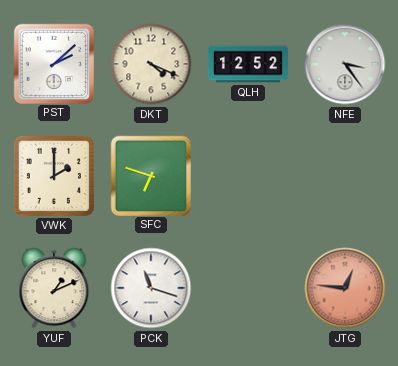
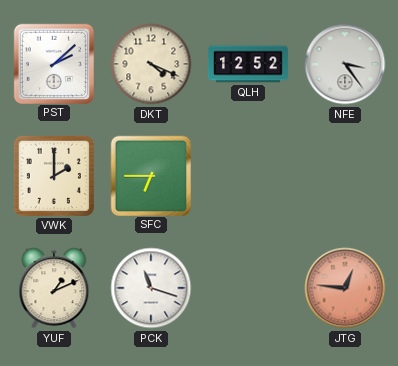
SFC: 6:48 -> 6:45
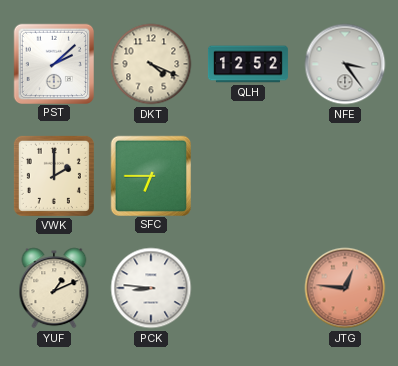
PCK: 11:18 -> 8:46
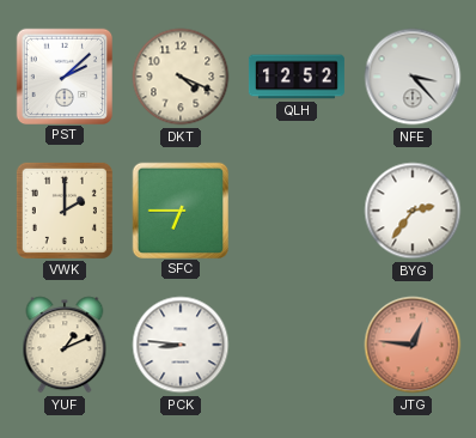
NFE: 3:24 -> 3:23
BYG: none -> 2:36
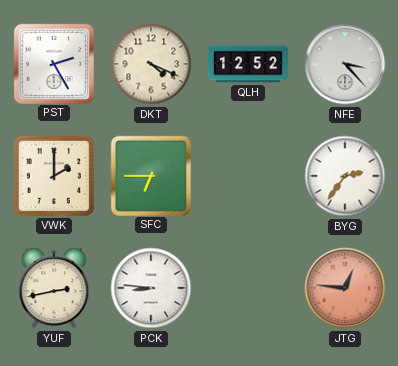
PST: 2:08 -> 2:25
YUF: 1:11 -> 2:43
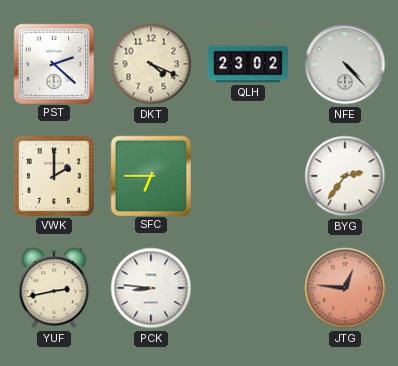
PST: 2:25 -> 2:22
QLH: 12:52 -> 23:02
NFE: 3:23 -> 4:23
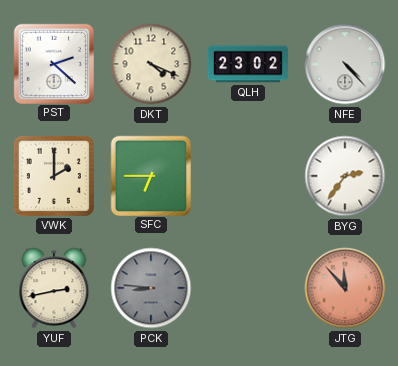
PCK dial: white -> grey
JTG: 12:46 -> 11:53
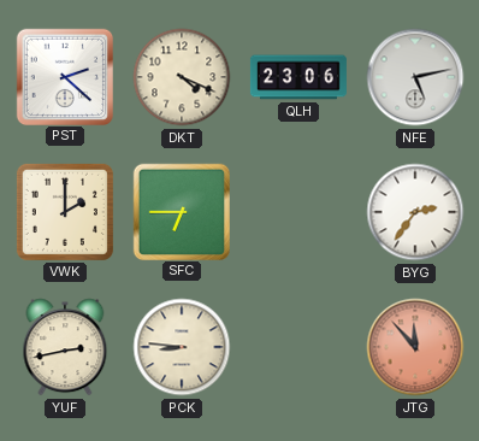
QLH: 23:02 -> 23:06
NFE: 4:23 -> 5:13
PCK dial: grey -> cream
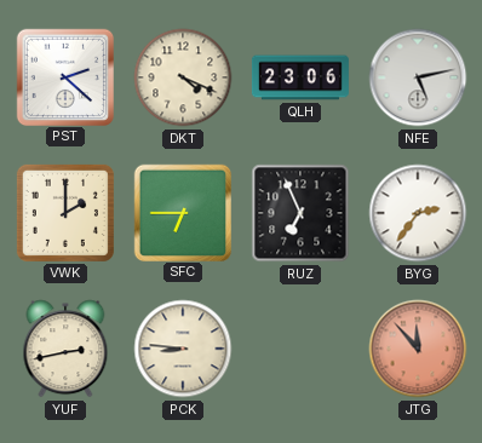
RUZ: none -> 6:56
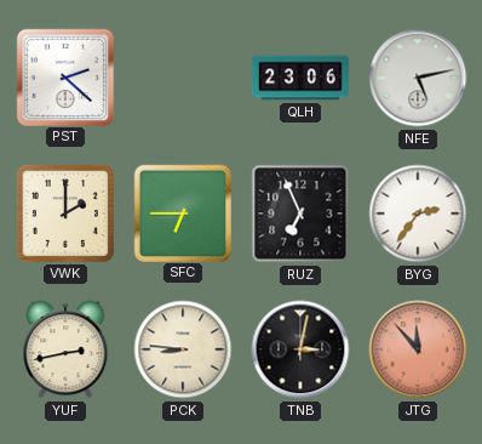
DKT: 4:19 -> none
TNB: none -> 3:02
